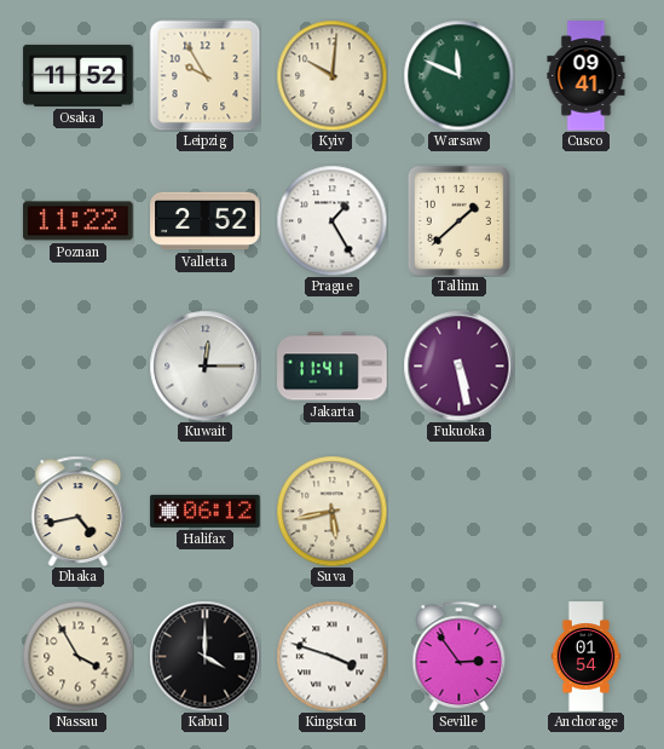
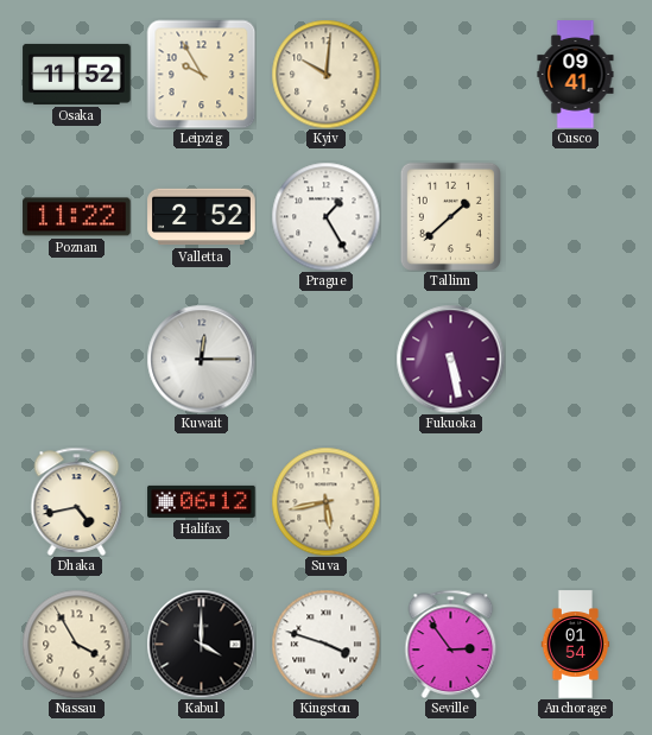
Warsaw: 11:49 -> none
Jakarta: 11:41 -> none
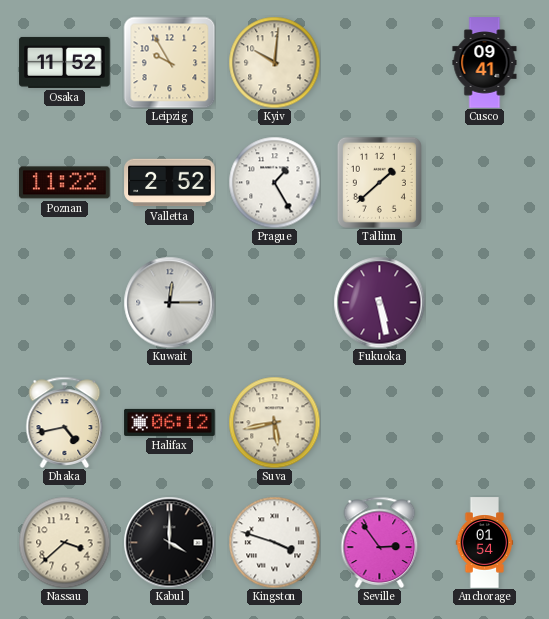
Nassau: 3:55 -> 3:38
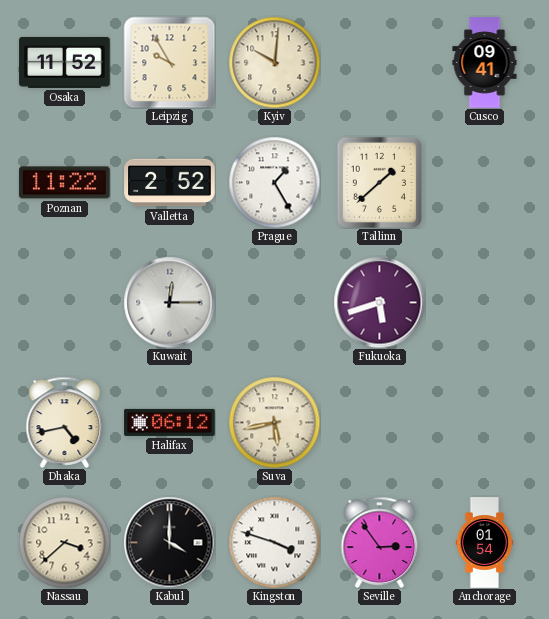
Fukuoka: 5:28 -> 5:42
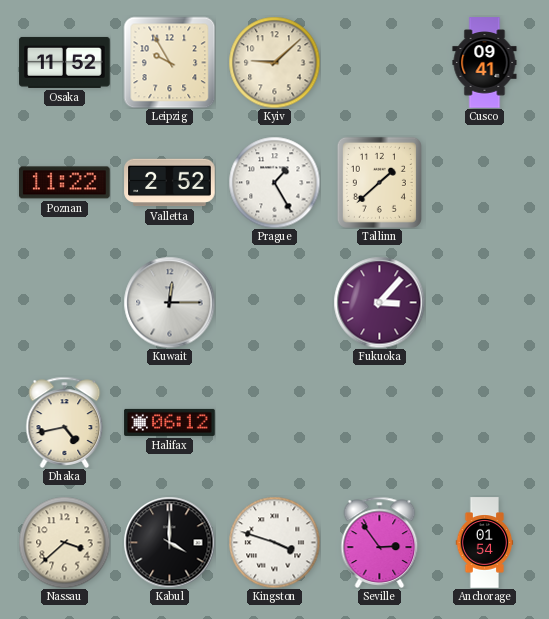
Kyiv: 10:01 -> 9:08
Fukuoka: 5:42 -> 3:07
Suva: 5:43 -> none
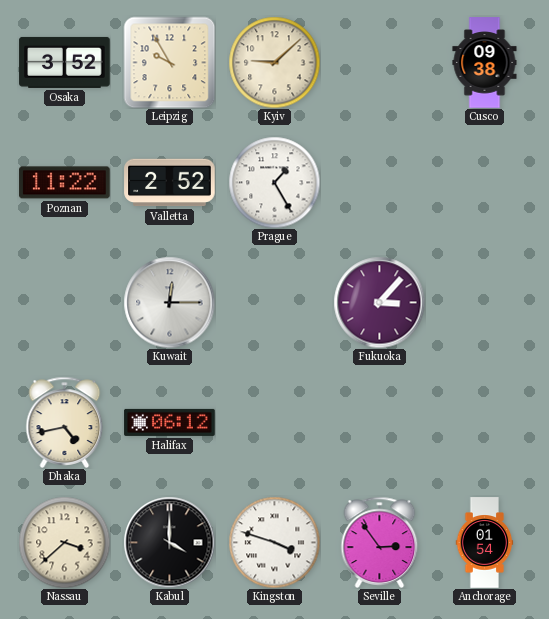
Osaka: 11:52 -> 3:52
Cusco: 09:41 -> 09:38
Tallinn: 1:38 -> none
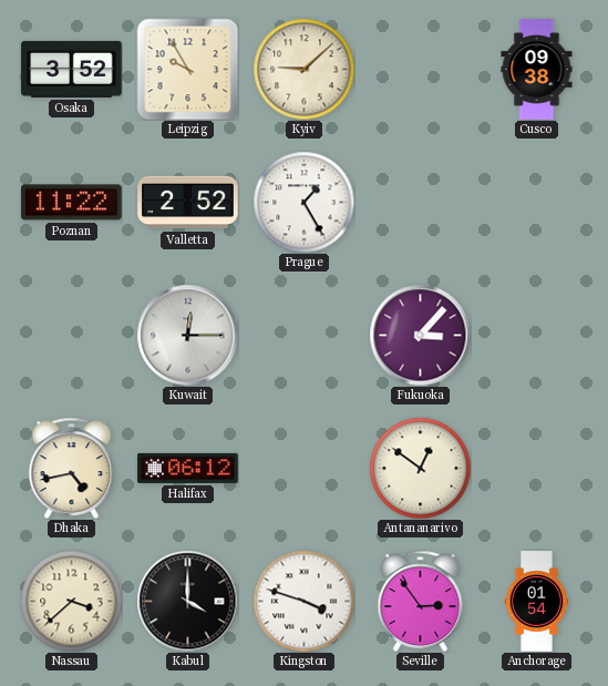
Antananarivo: none -> 12:51
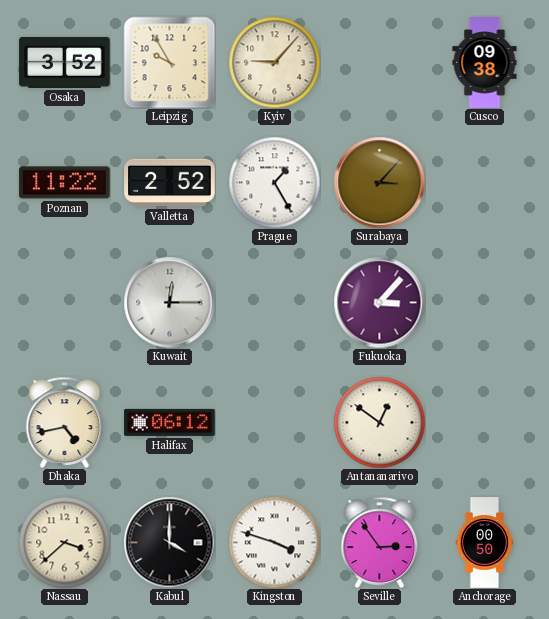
Kyiv: 9:08 -> 9:07
Surabaya: none -> 3:07
Anchorage: 01:54 -> 00:50
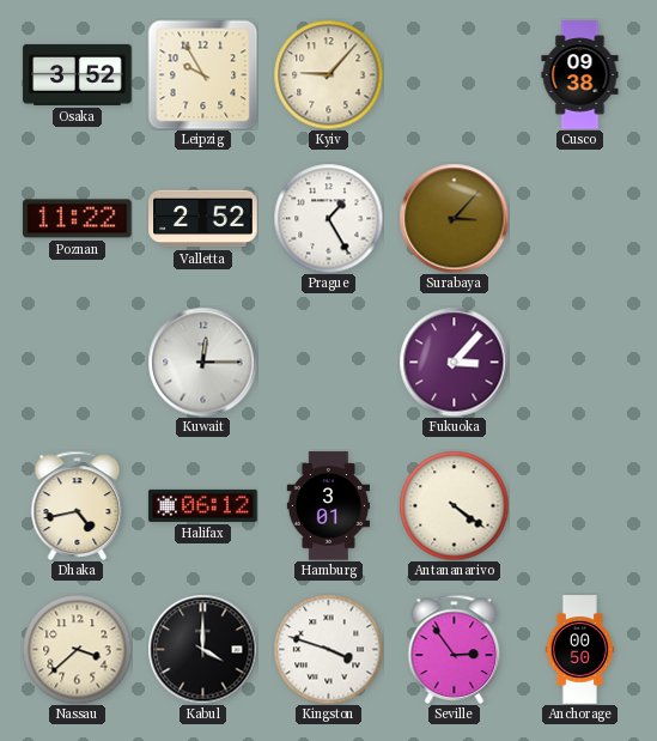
Hamburg: none -> 3:01
Antananarivo: 12:51 -> 4:21
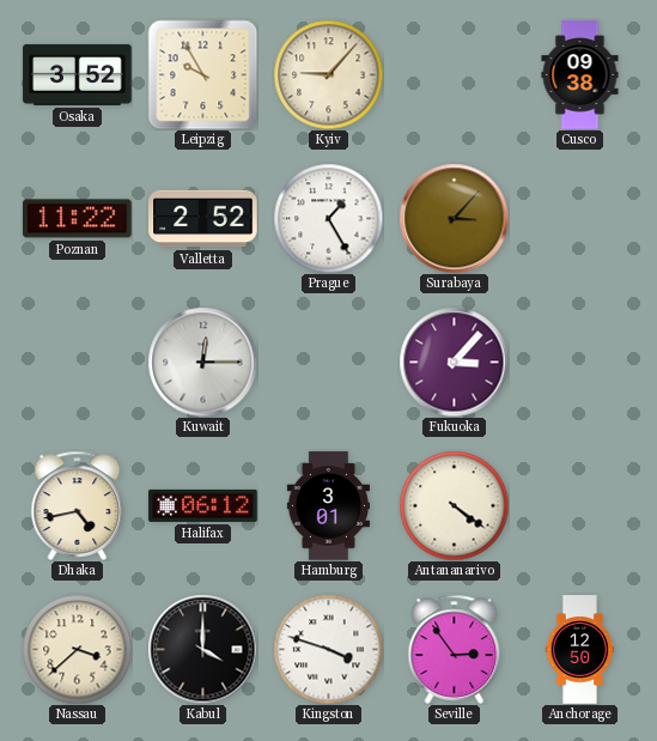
Anchorage: 00:50 -> 12:50
